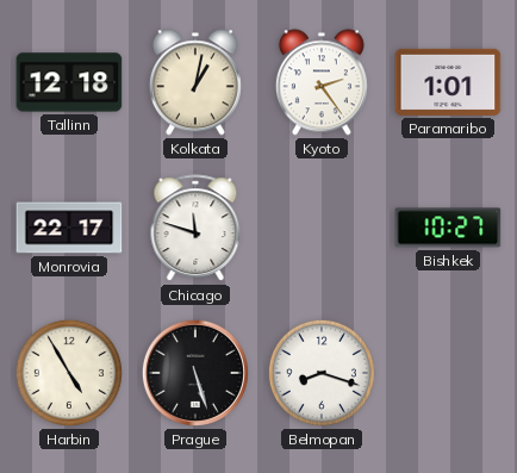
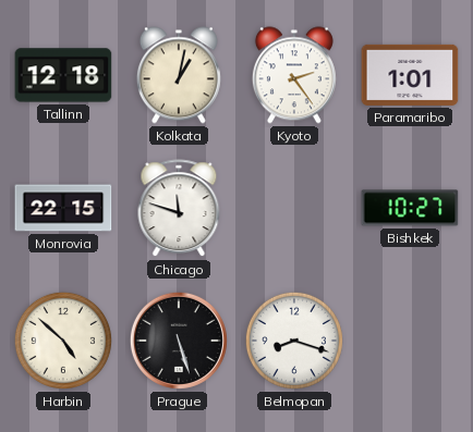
Monrovia: 22:17 -> 22:15
Harbin: 4:55 -> 4:52
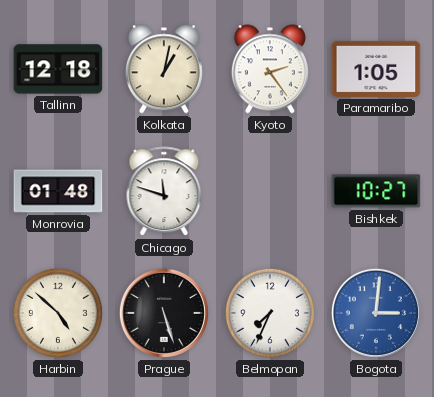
Paramaribo: 1:01 -> 1:05
Monrovia: 22:15 -> 01:48
Belmopan: 8:18 -> 7:34
Bogota: none -> 3:01
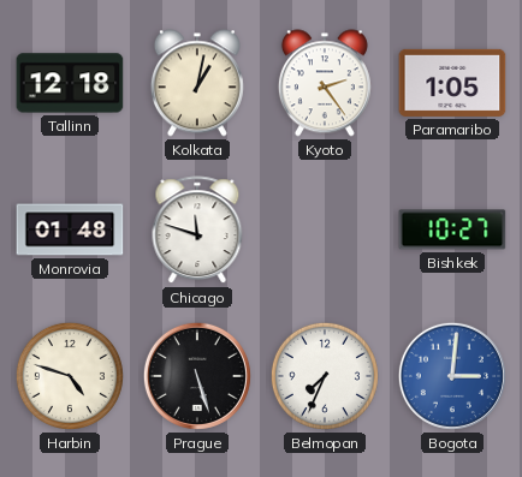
Harbin: 4:52 -> 4:48
